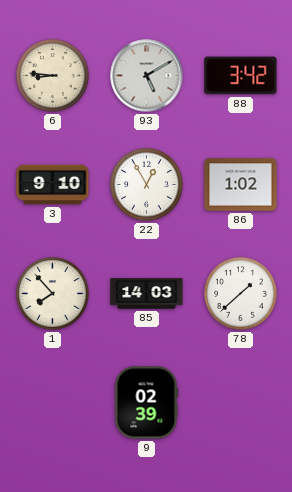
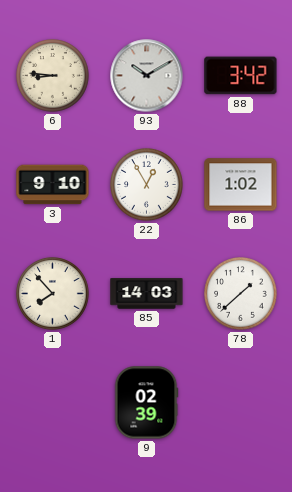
93: 5:10 -> 10:10
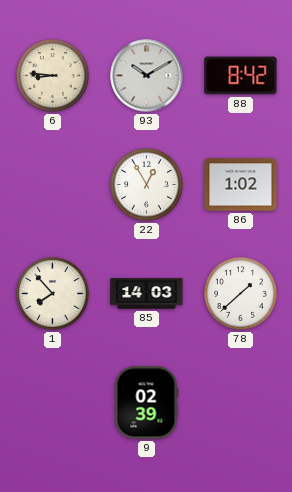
88: 3:42 -> 8:42
3: 9:10 -> none
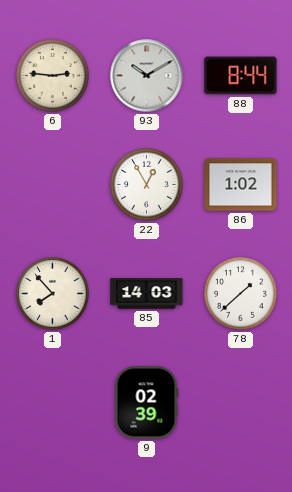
6: 8:46 -> 2:46
88: 8:42 -> 8:44
